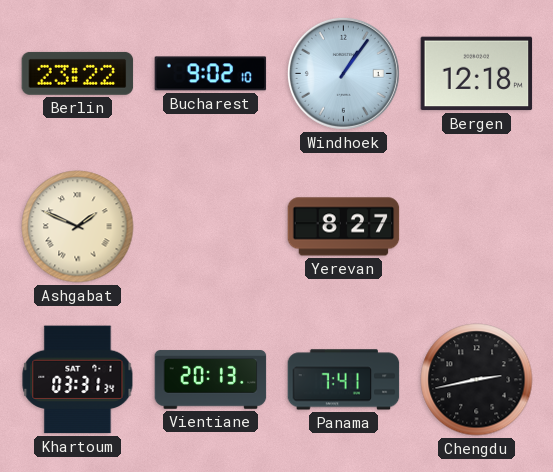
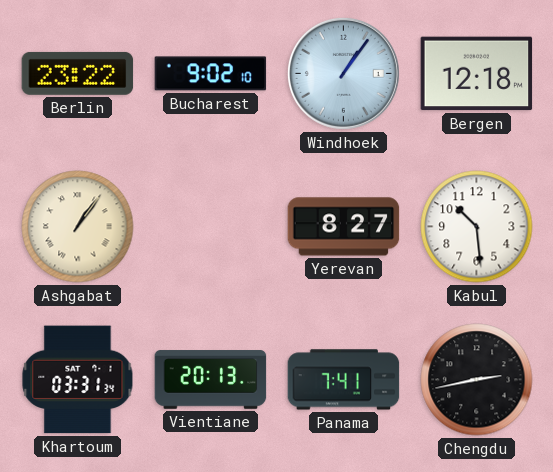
Ashgabat: 1:49 -> 1:06
Kabul: none -> 10:29
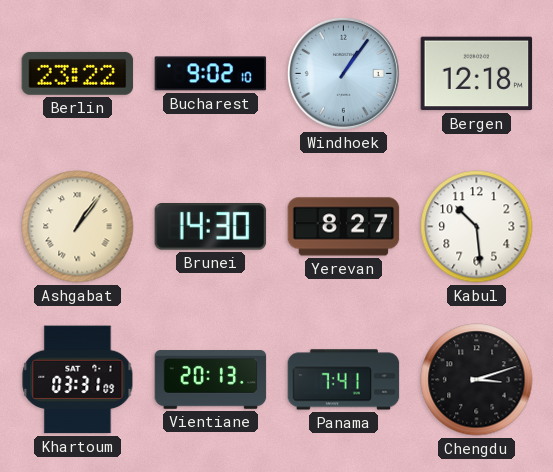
Brunei: none -> 14:30
Khartoum: 03:31:34 -> 03:31:09
Chengdu: 2:43 -> 3:12
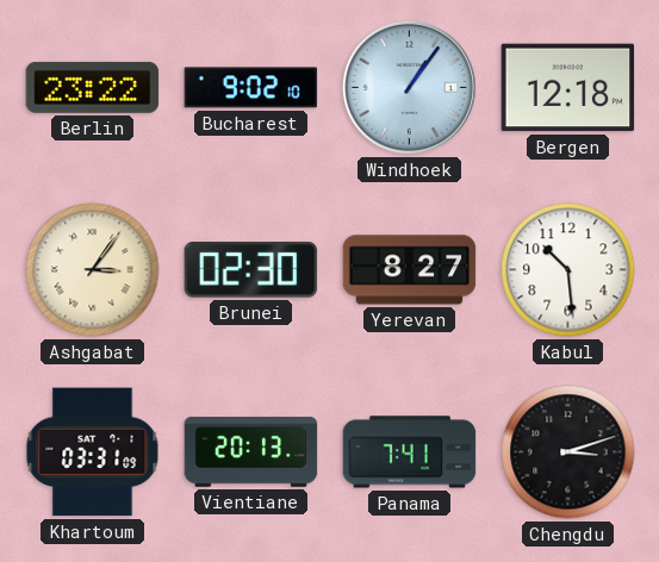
Ashgabat: 1:06 -> 3:06
Brunei: 14:30 -> 02:30
